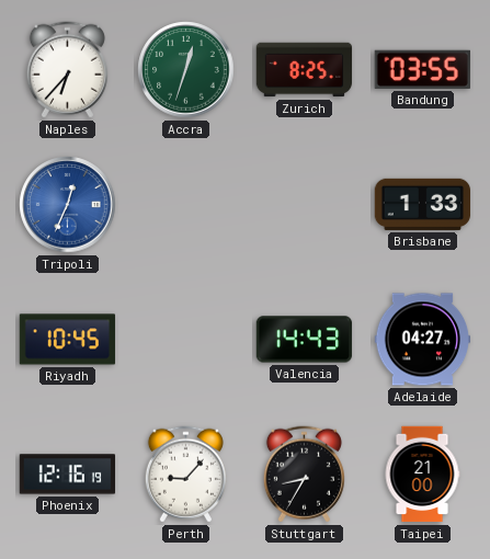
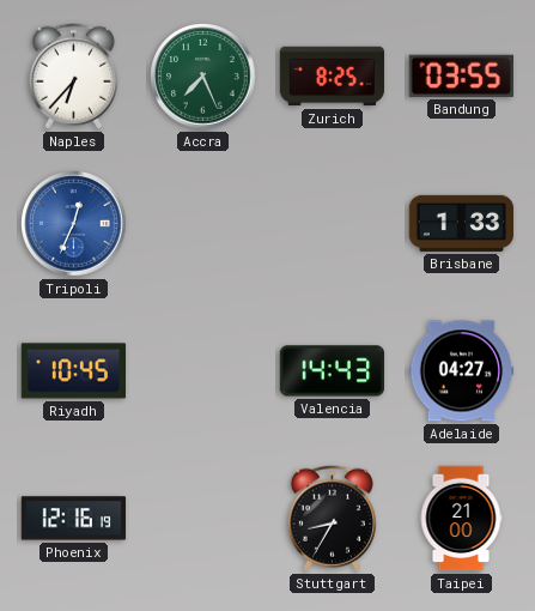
Accra: 12:33 -> 7:26
Perth: 9:07 -> none
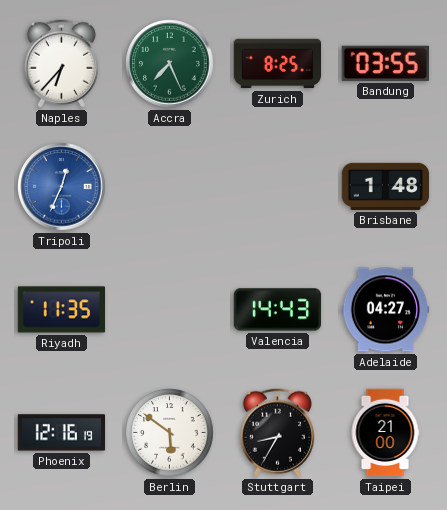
Brisbane: 1:33 -> 1:48
Riyadh: 10:45 -> 11:35
Berlin: none -> 5:51
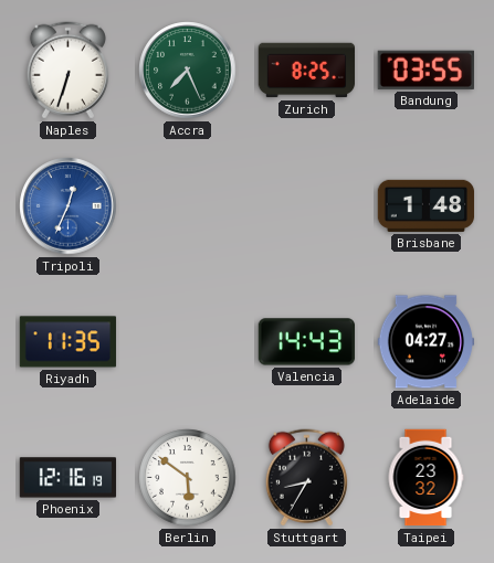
Naples: 6:37 -> 6:33
Taipei: 21:00 -> 23:32
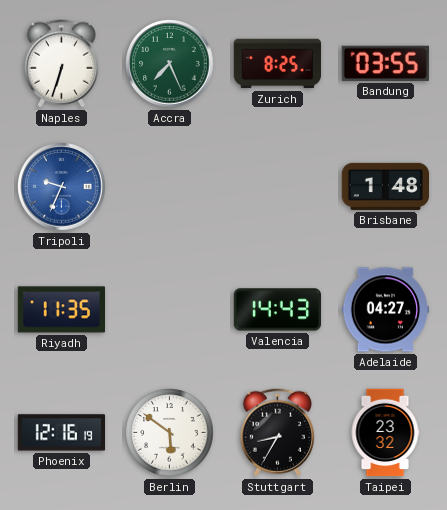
Tripoli: 12:34 -> 9:34
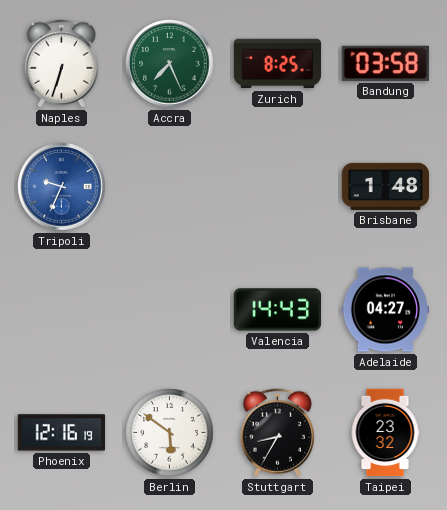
Bandung: 03:55 -> 03:58
Riyadh: 11:35 -> none
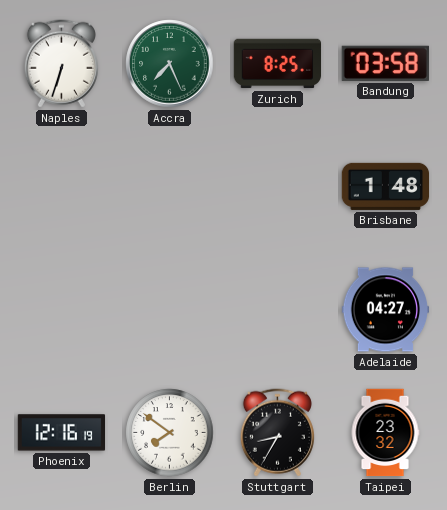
Tripoli: 9:34 -> none
Valencia: 14:43 -> none
Berlin: 5:51 -> 7:51
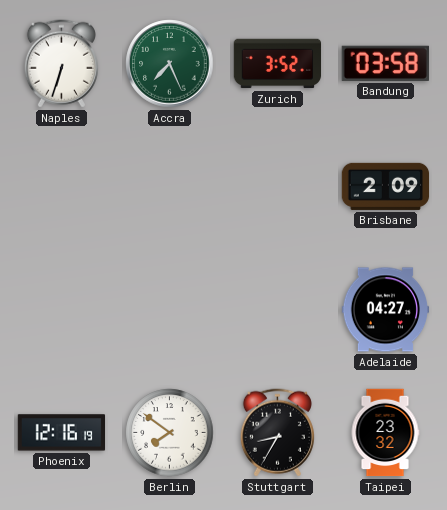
Zurich: 8:25 -> 3:52
Brisbane: 1:48 -> 2:09
